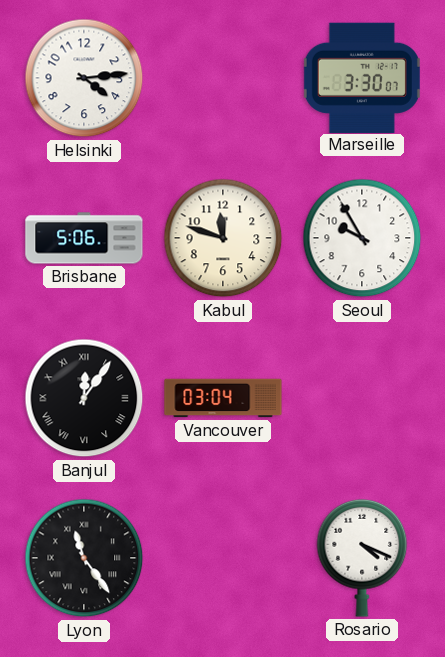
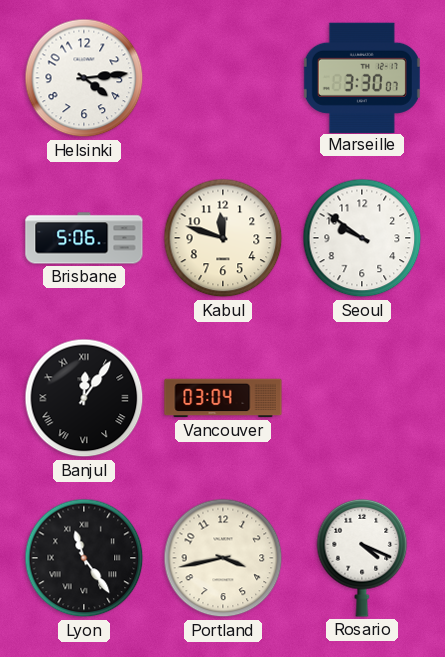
Seoul: 9:55 -> 9:51
Portland: none -> 3:43
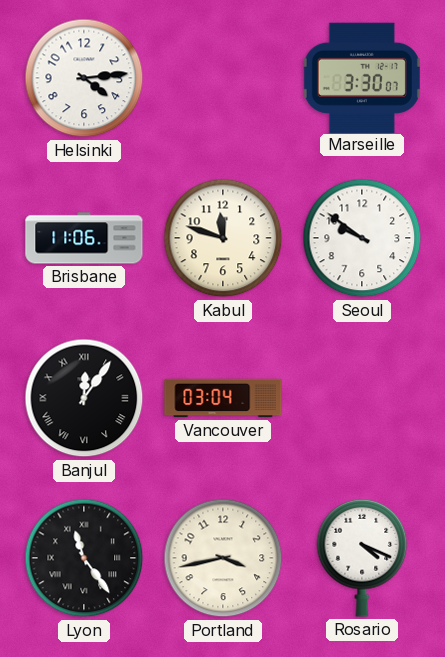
Brisbane: 5:06 -> 11:06
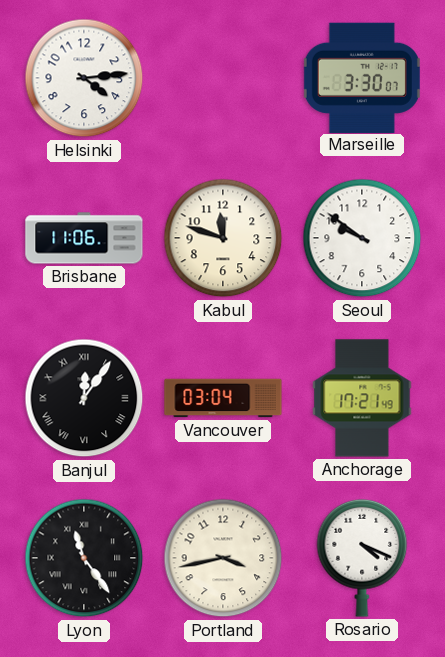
Anchorage: none -> 17:21
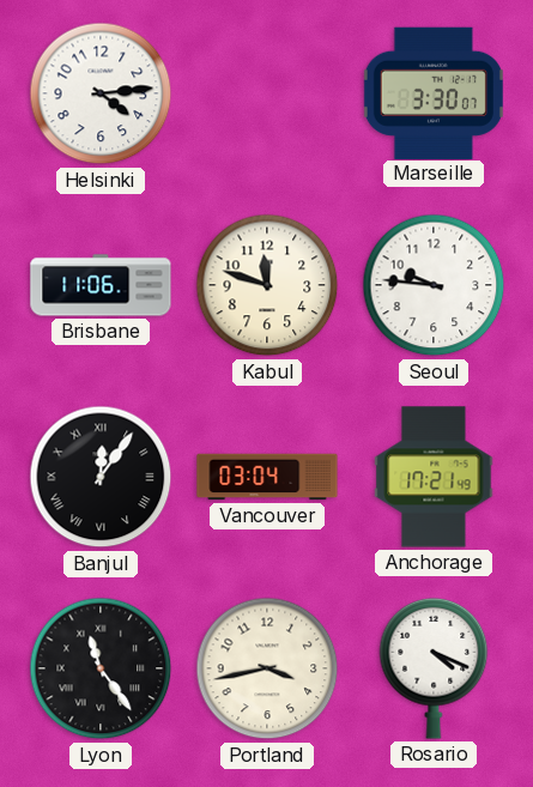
Seoul: 9:51 -> 9:46
